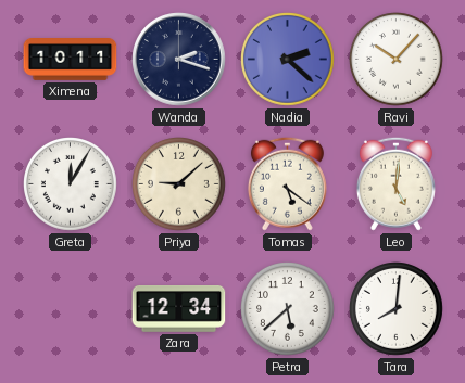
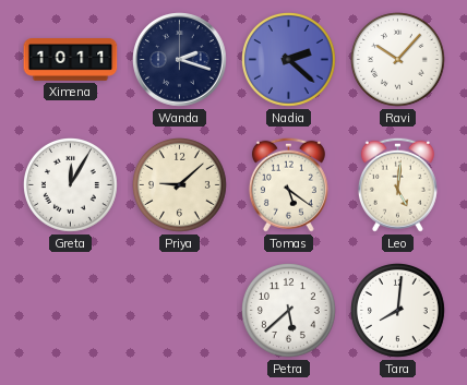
Zara: 12:34 -> none
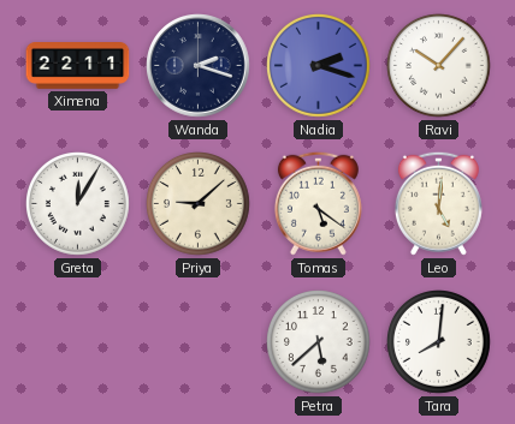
Ximena: 10:11 -> 22:11
Nadia: 2:22 -> 2:18
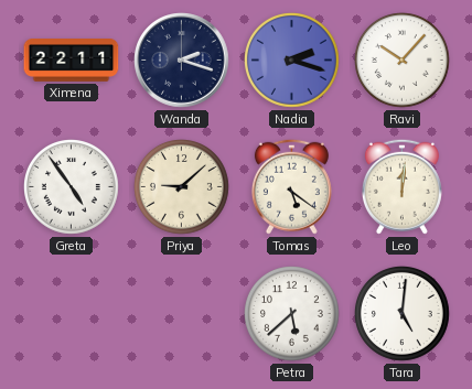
Greta: 12:05 -> 4:54
Leo: 5:01 -> 12:01
Tara: 8:01 -> 5:01
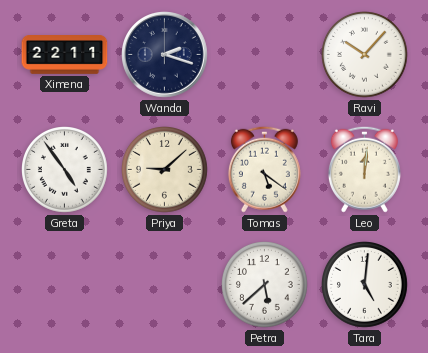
Nadia: 2:18 -> none
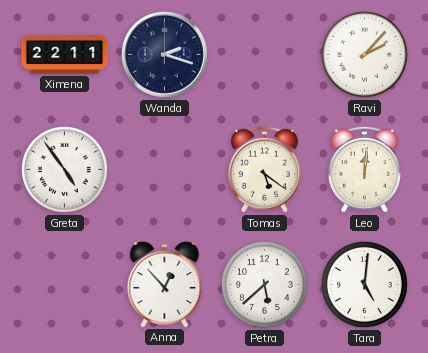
Ravi: 10:07 -> 2:07
Priya: 9:08 -> none
Anna: none -> 12:53
